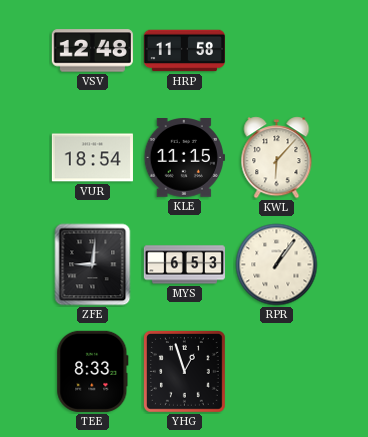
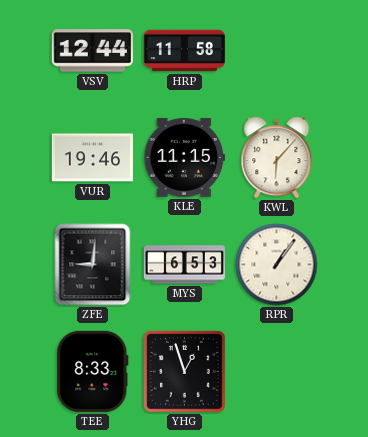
VSV: 12:48 -> 12:44
VUR: 18:54 -> 19:46
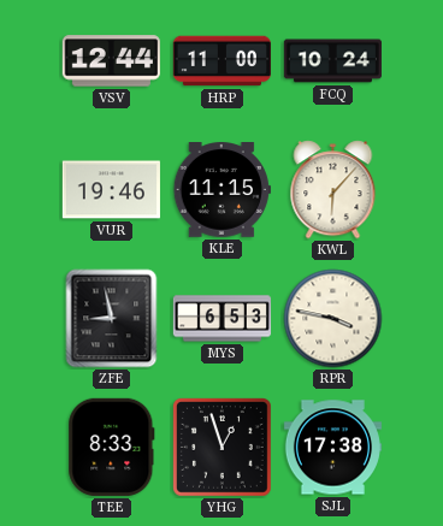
HRP: 11:58 -> 11:00
FCQ: none -> 10:24
ZFE: 9:01 -> 8:58
RPR: 1:06 -> 3:47
SJL: none -> 17:38
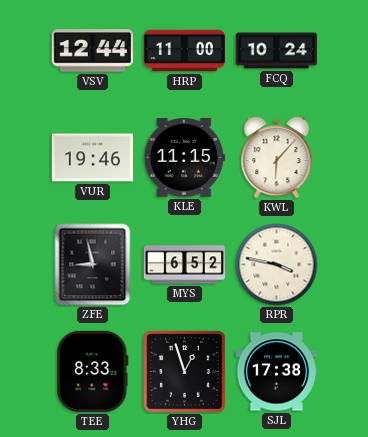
MYS: 6:53 -> 6:52
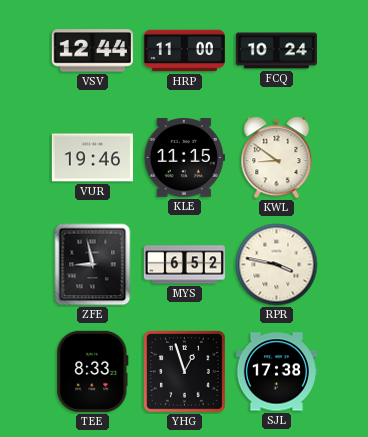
KWL: 6:07 -> 8:51
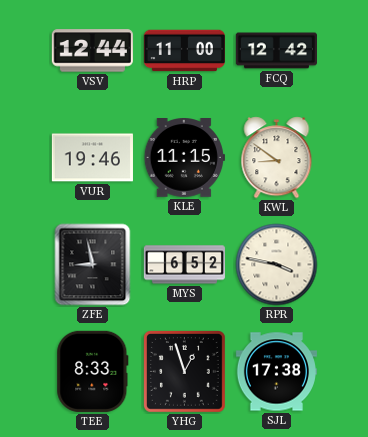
FCQ: 10:24 -> 12:42
